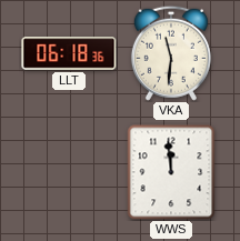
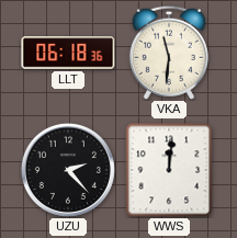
UZU: none -> 2:23
WWS: 11:59 -> 12:01
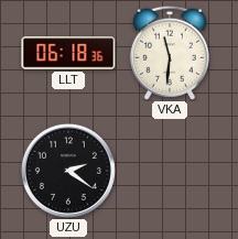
UZU: 2:23 -> 2:21
WWS: 12:01 -> none
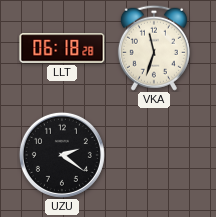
LLT: 06:18:36 -> 06:18:28
VKA: 11:31 -> 11:33
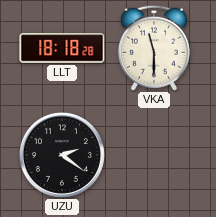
LLT: 06:18 -> 18:18
VKA: 11:33 -> 11:30
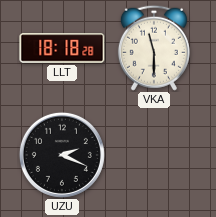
UZU: 2:21 -> 2:19
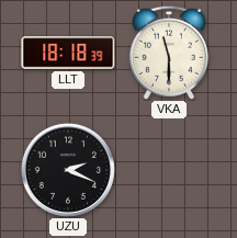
LLT: 18:18:28 -> 18:18:39
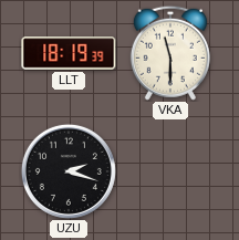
LLT: 18:18 -> 18:19
UZU: 2:19 -> 2:18
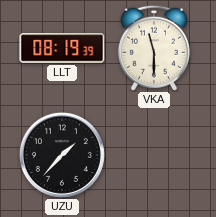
LLT: 18:19 -> 08:19
UZU: 2:18 -> 1:37
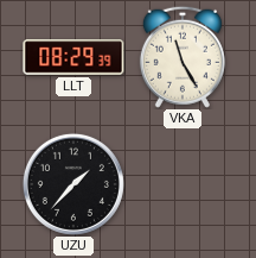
LLT: 08:19 -> 08:29
VKA: 11:30 -> 11:25
